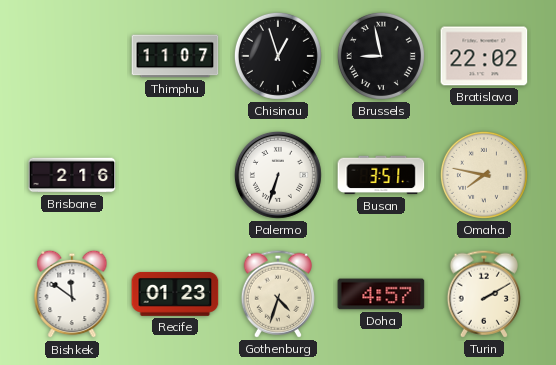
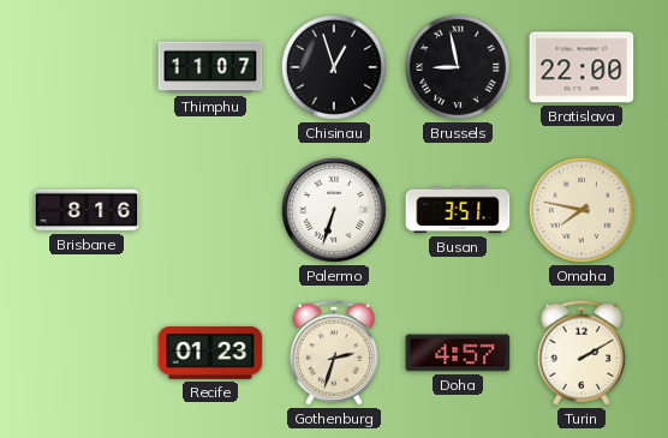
Bratislava: 22:02 -> 22:00
Brisbane: 2:16 -> 8:16
Bishkek: 11:51 -> none
Gothenburg: 4:33 -> 2:33
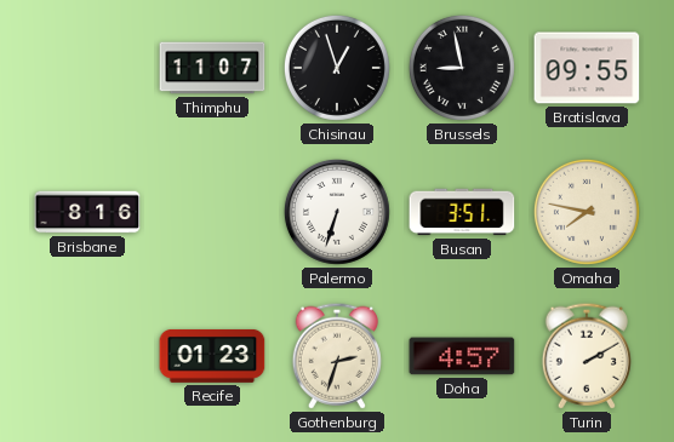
Bratislava: 22:00 -> 09:55
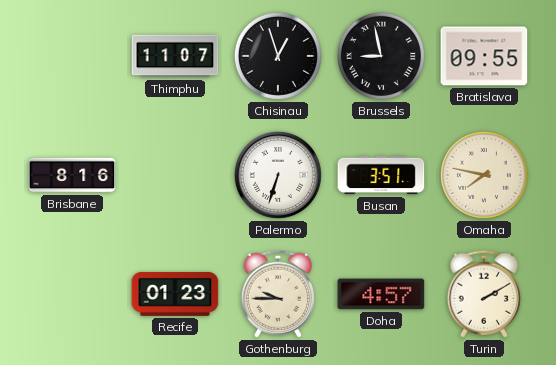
Gothenburg: 2:33 -> 9:45
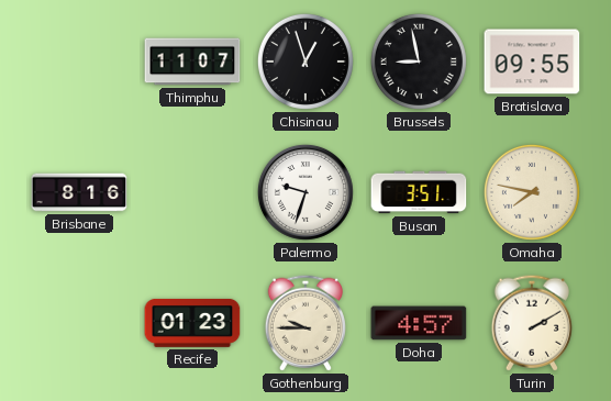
Palermo: 6:33 -> 9:33
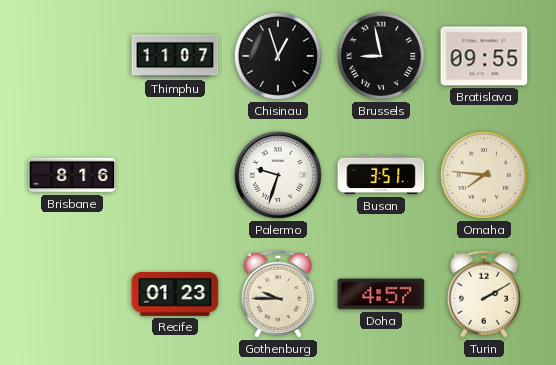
Omaha: 7:47 -> 7:46
